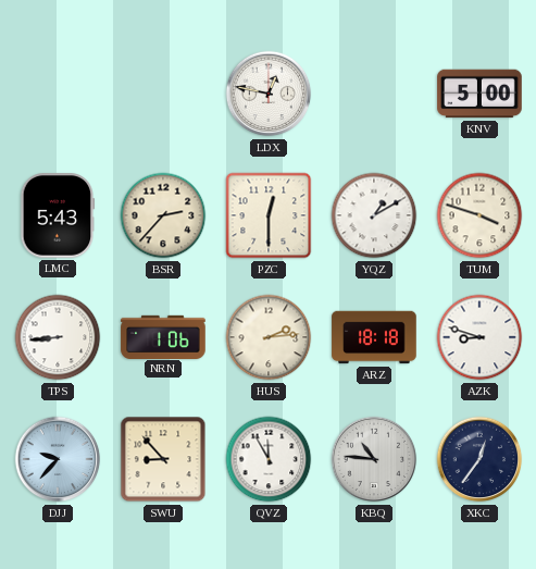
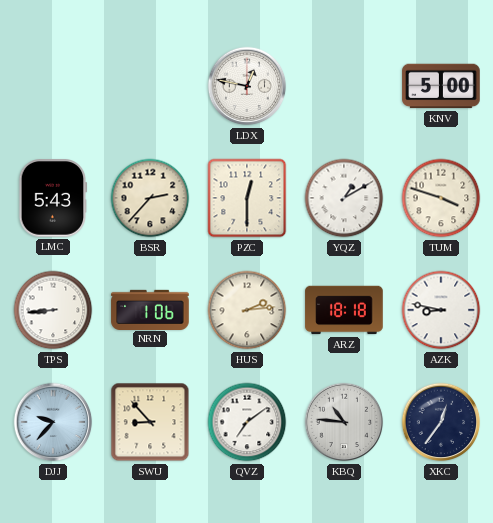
AZK: 8:48 -> 8:47
QVZ: 11:55 -> 7:09
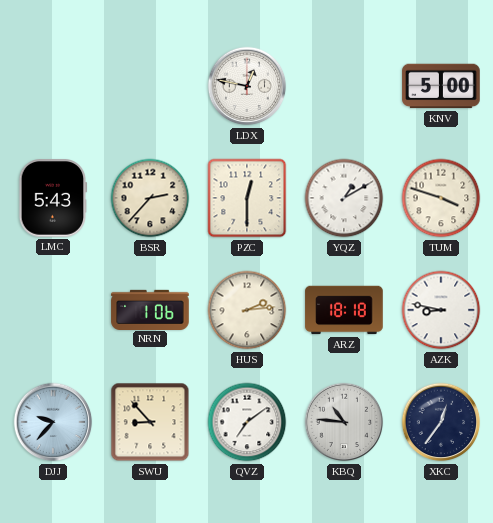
TPS: 8:44 -> none
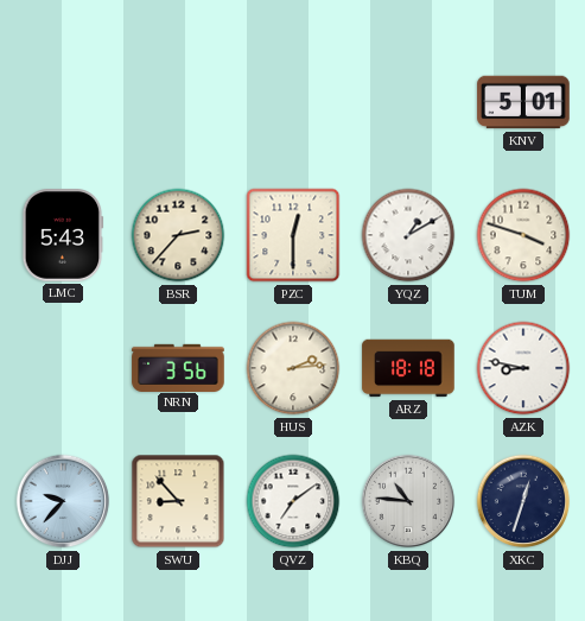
LDX: 12:47 -> none
KNV: 5:00 -> 5:01
NRN: 1:06 -> 3:56
XKC: 12:36 -> 12:33
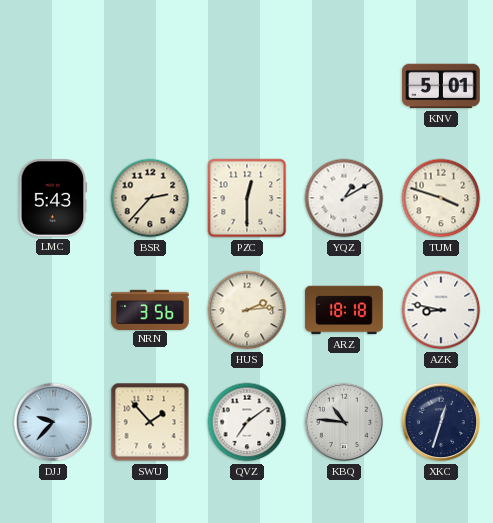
SWU: 8:53 -> 1:53
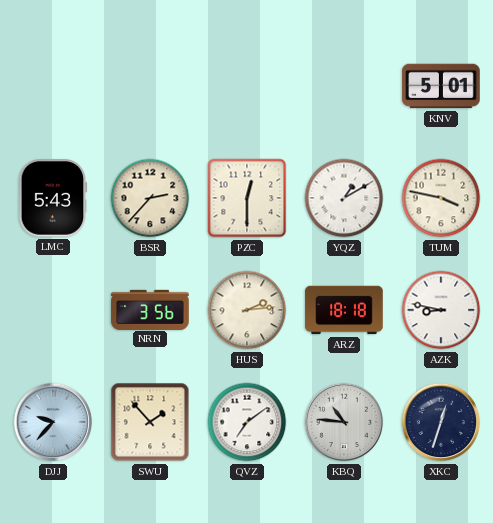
TUM: 3:48 -> 3:47
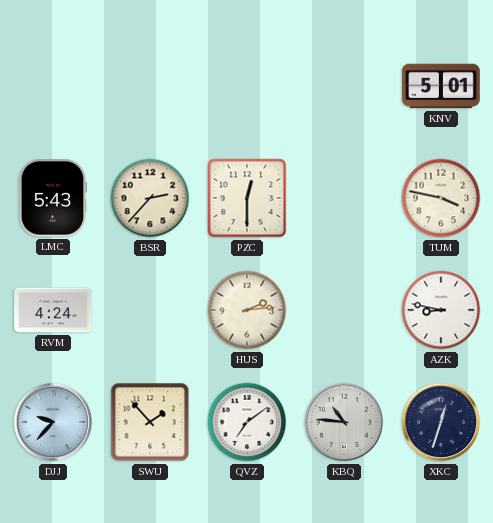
YQZ: 1:10 -> none
RVM: none -> 4:24
NRN: 3:56 -> none
ARZ: 18:18 -> none
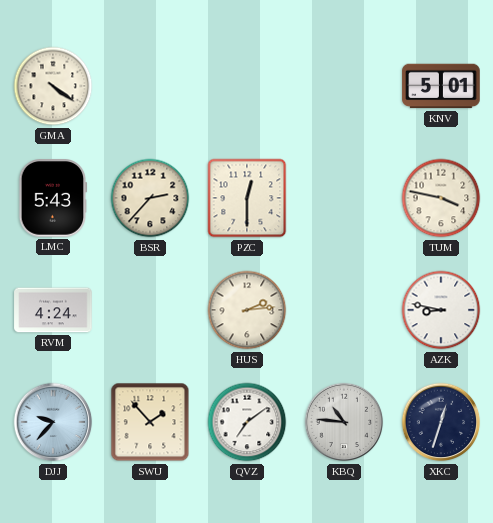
GMA: none -> 4:21
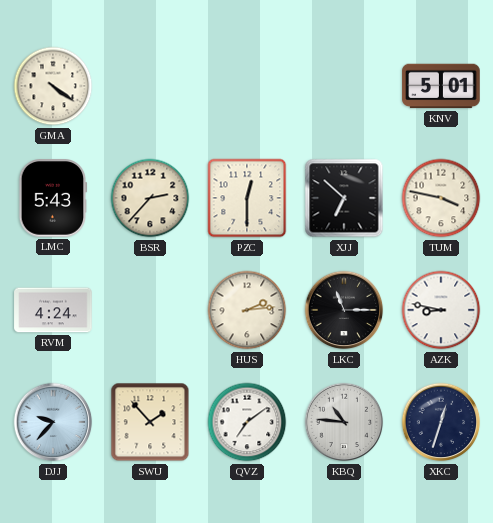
XJJ: none -> 6:52
LKC: none -> 11:15
